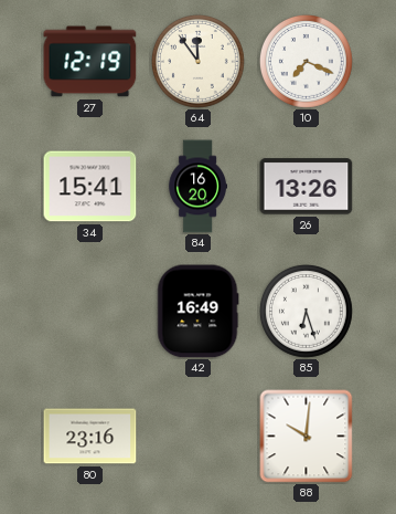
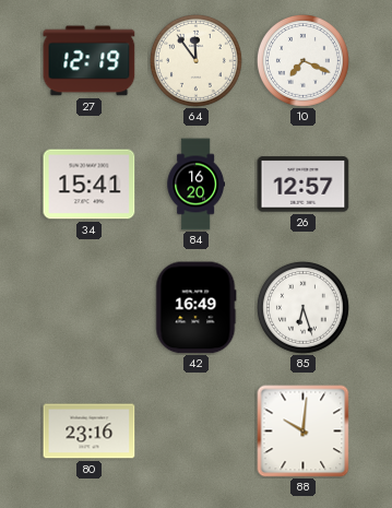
26: 13:26 -> 12:57
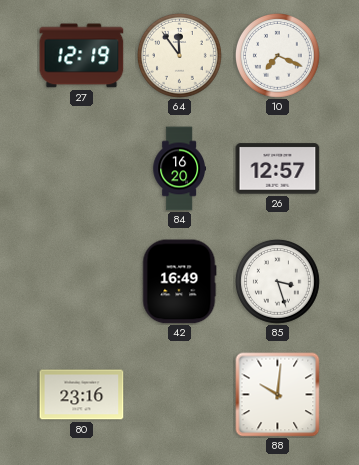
34: 15:41 -> none
85: 6:27 -> 3:27
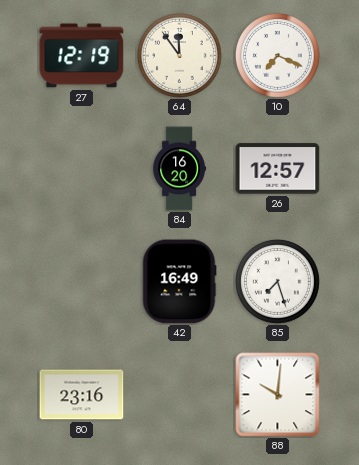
85: 3:27 -> 7:27
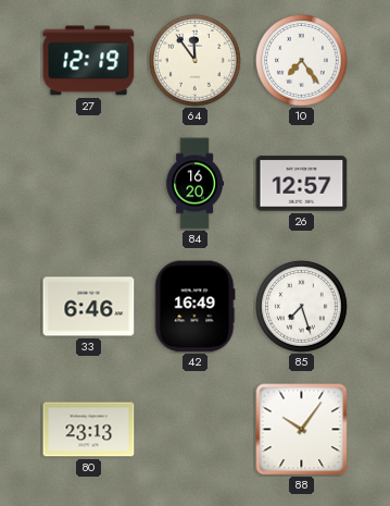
10: 7:19 -> 7:24
33: none -> 6:46
80: 23:16 -> 23:13
88: 10:01 -> 10:06
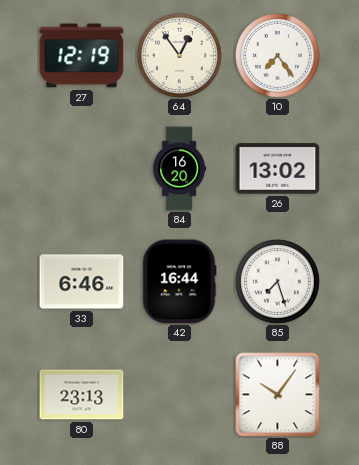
64: 11:54 -> 12:54
26: 12:57 -> 13:02
42: 16:49 -> 16:44
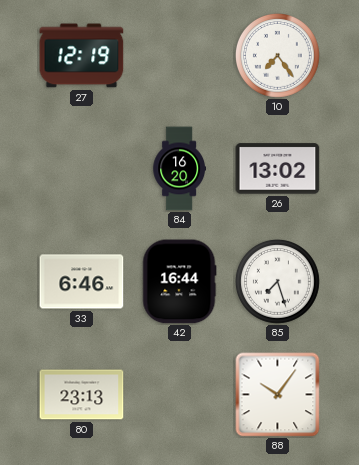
64: 12:54 -> none
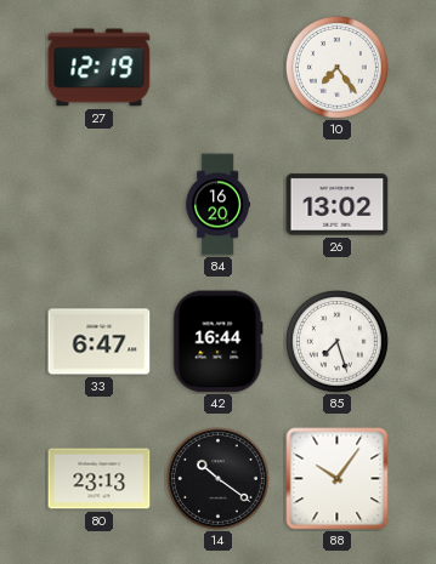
33: 6:46 -> 6:47
14: none -> 10:21
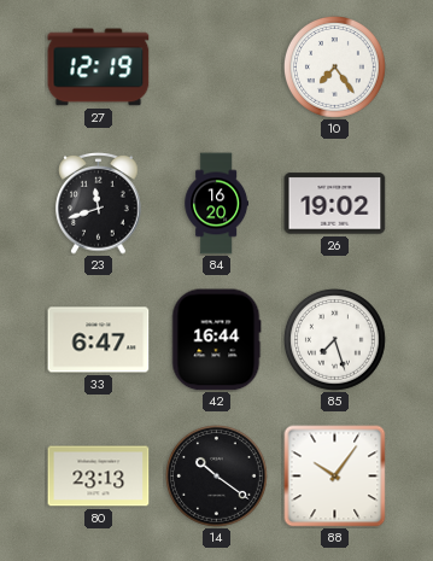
23: none -> 11:42
26: 13:02 -> 19:02
